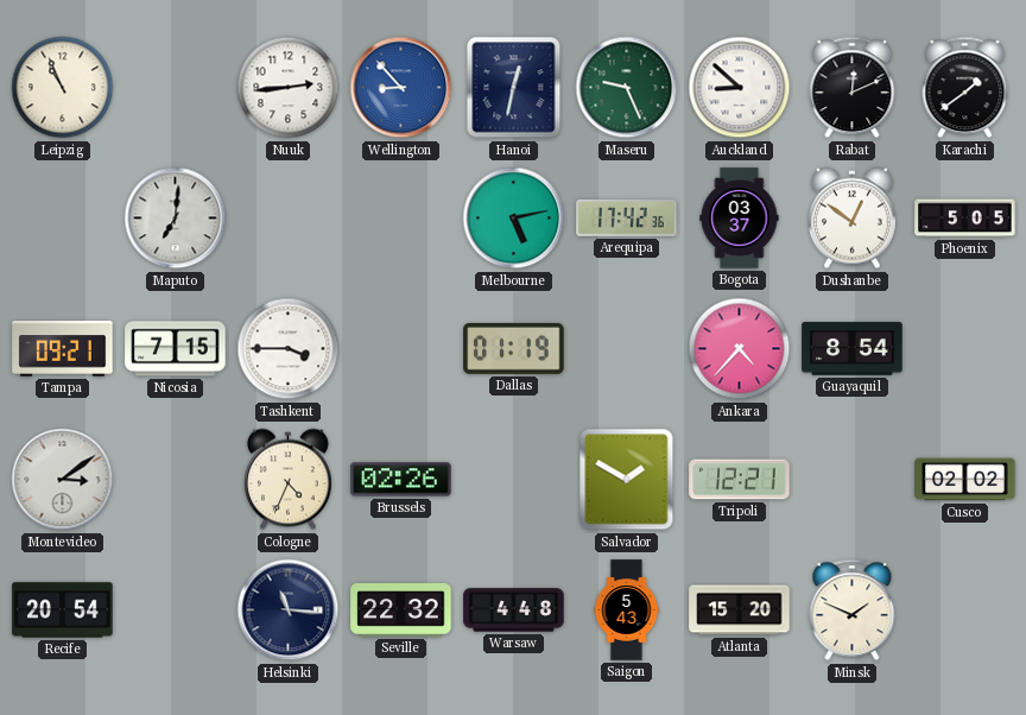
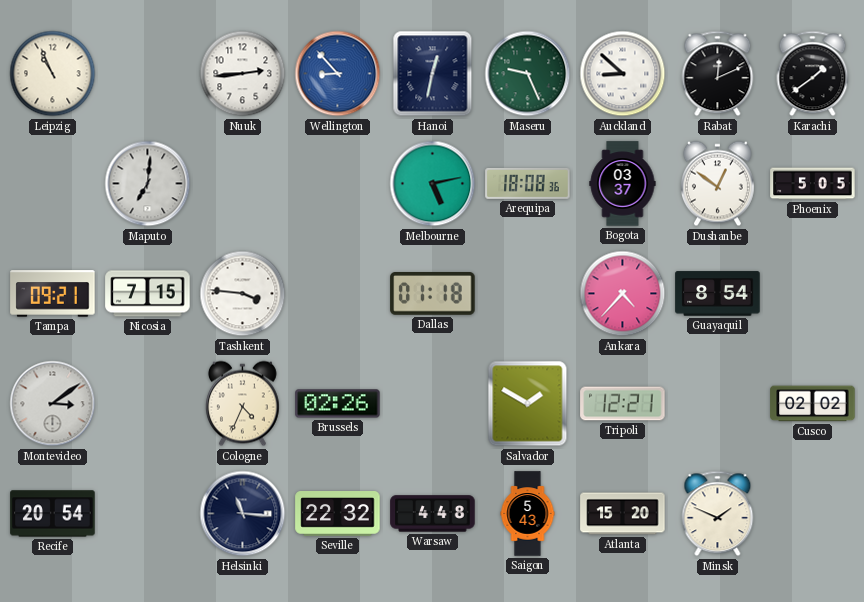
Arequipa: 17:42 -> 18:08
Tashkent: 3:45 -> 3:46
Dallas: 01:19 -> 01:18
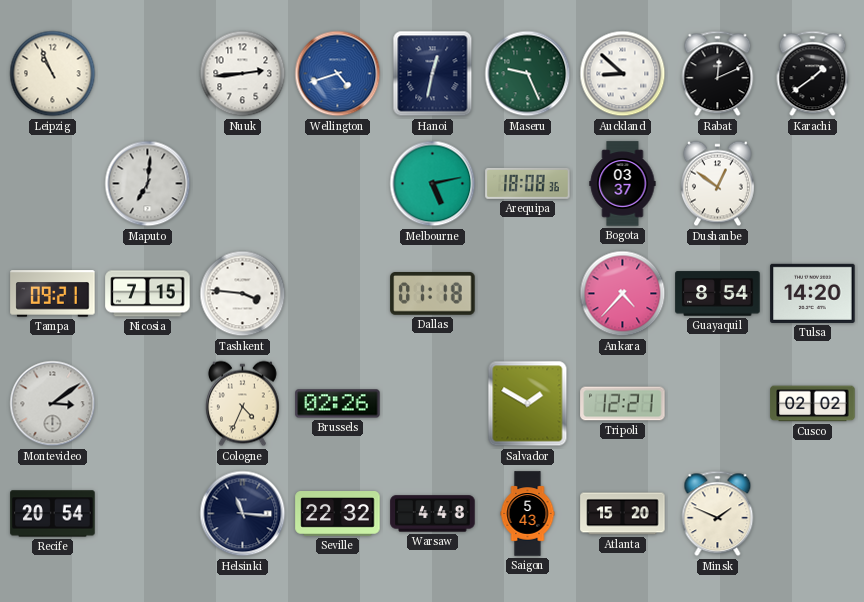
Wellington: 8:53 -> 4:42
Phoenix: 5:05 -> none
Tulsa: none -> 14:20
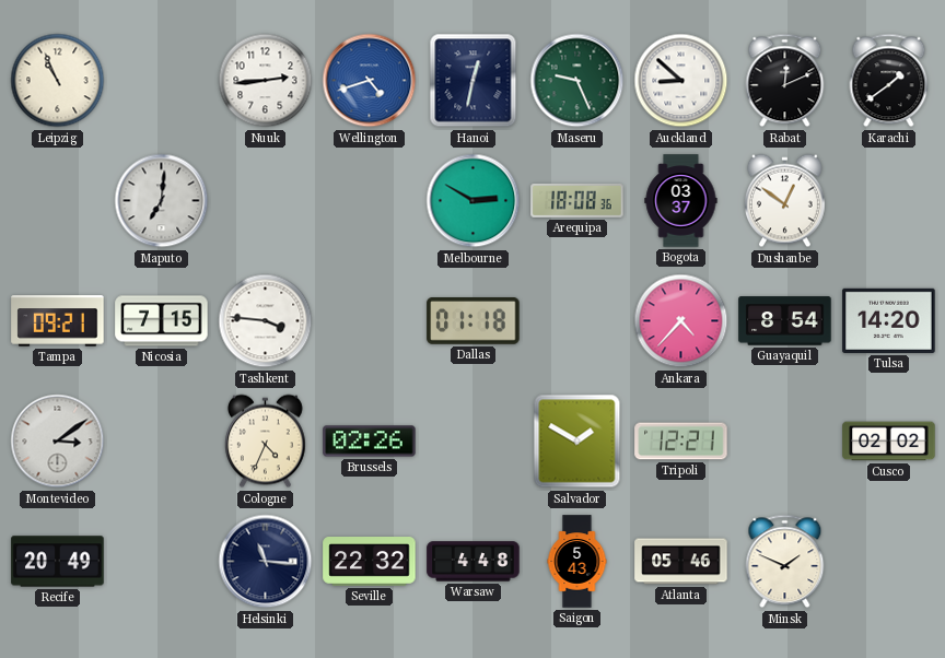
Melbourne: 5:13 -> 2:50
Recife: 20:54 -> 20:49
Atlanta: 15:20 -> 05:46
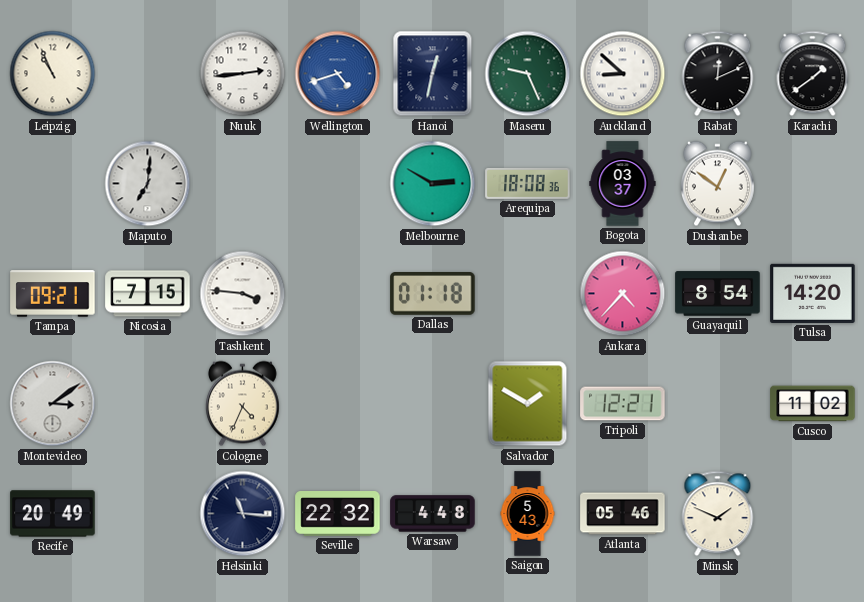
Brussels: 02:26 -> none
Cusco: 02:02 -> 11:02
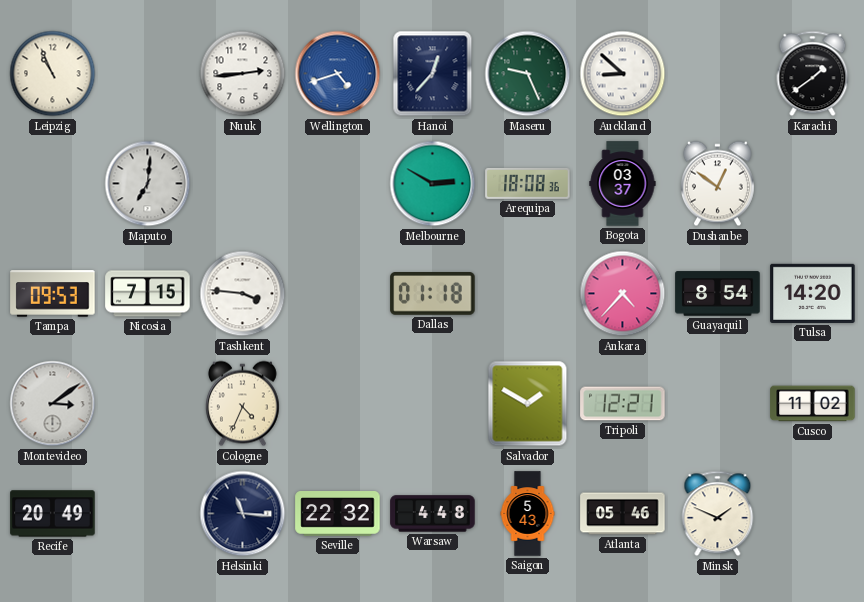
Hanoi: 12:32 -> 12:37
Rabat: 12:11 -> none
Tampa: 09:21 -> 09:53
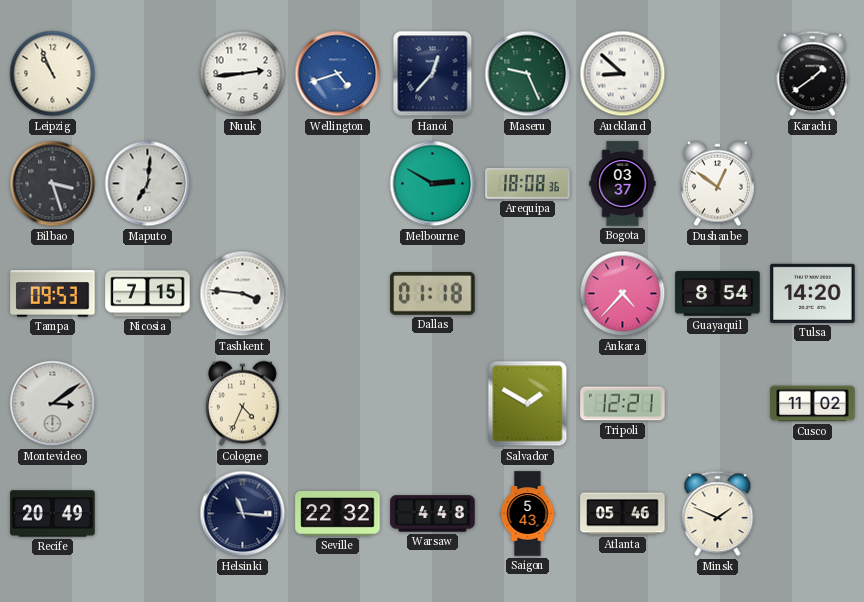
Bilbao: none -> 3:27
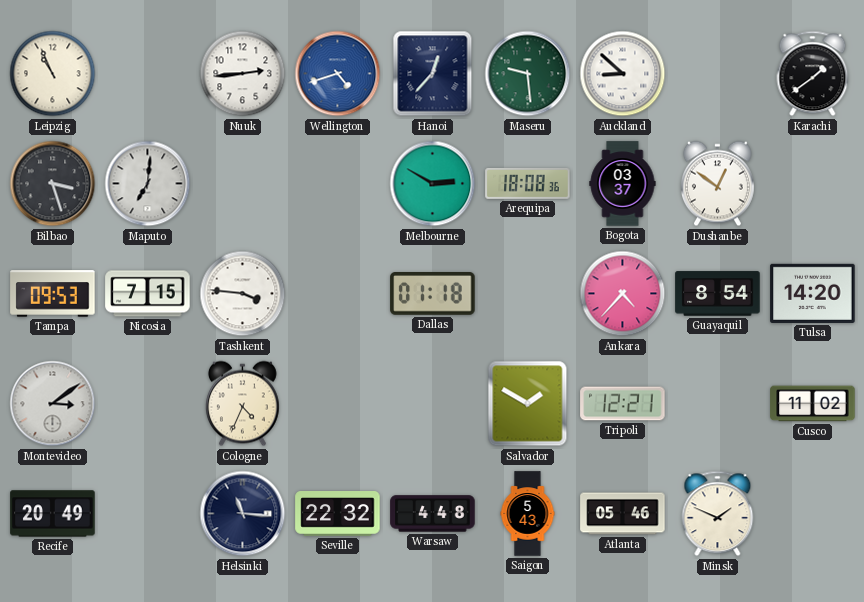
Maseru: 9:26 -> 9:29
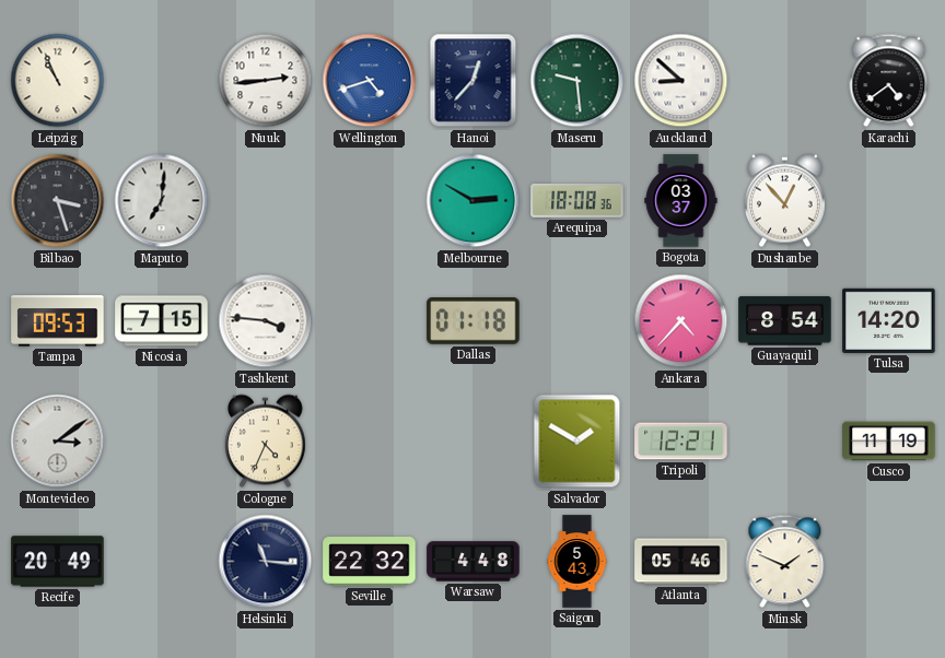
Karachi: 1:39 -> 4:39
Dushanbe: 12:51 -> 12:53
Cusco: 11:02 -> 11:19
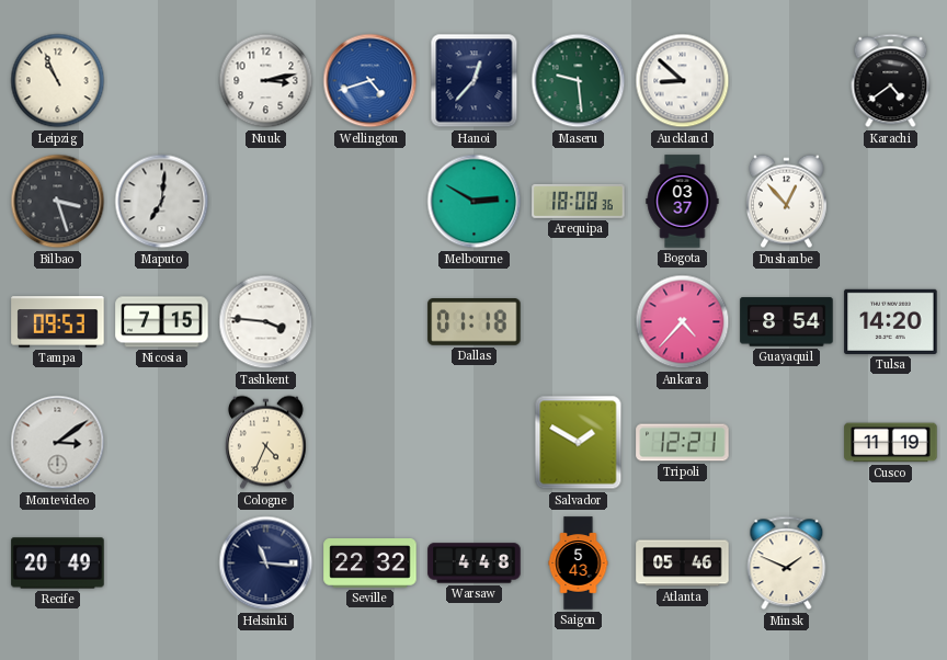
Nuuk: 2:44 -> 3:13
